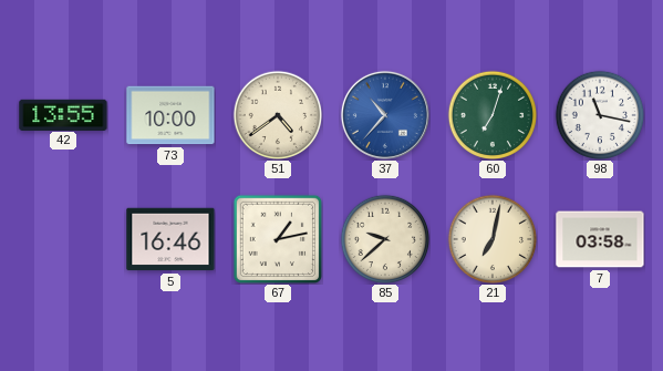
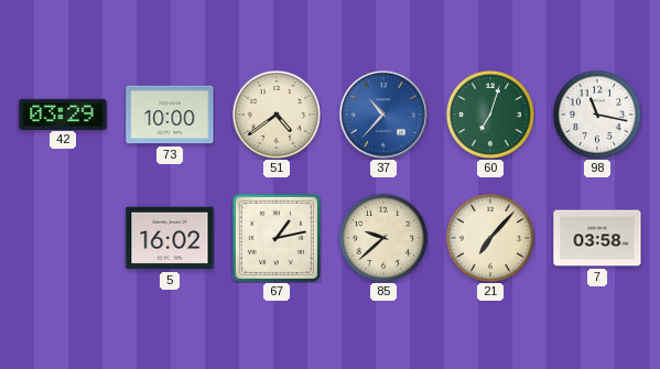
42: 13:55 -> 03:29
5: 16:46 -> 16:02
21: 7:02 -> 7:07
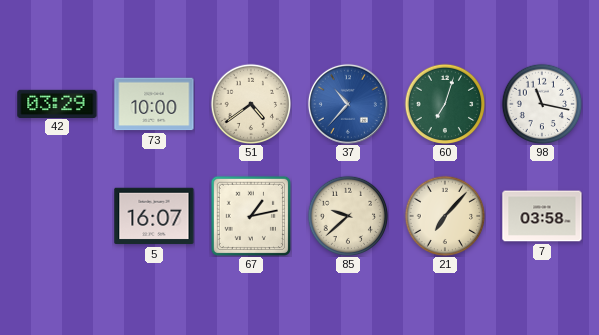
5: 16:02 -> 16:07
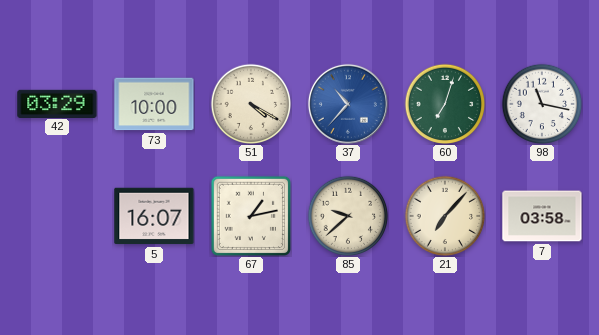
51: 4:39 -> 4:20
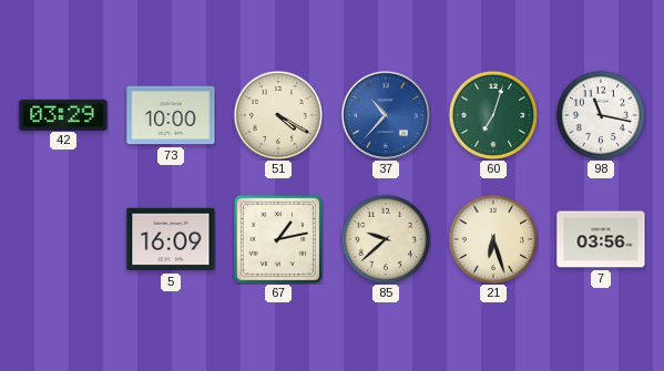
5: 16:07 -> 16:09
21: 7:07 -> 6:27
7: 03:58 -> 03:56
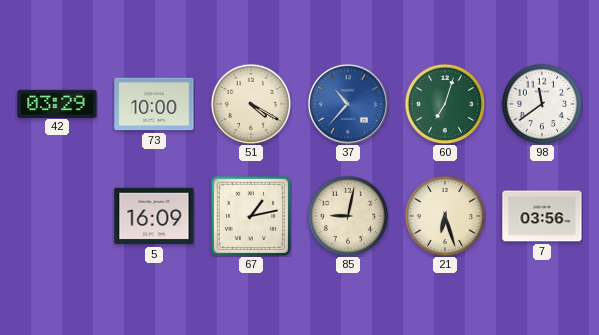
98: 11:17 -> 11:39
85: 9:38 -> 9:02
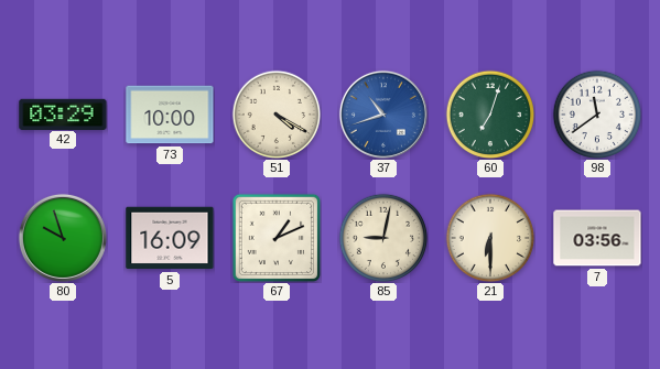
37: 10:37 -> 10:42
80: none -> 9:57
67: 1:13 -> 1:11
21: 6:27 -> 6:30
